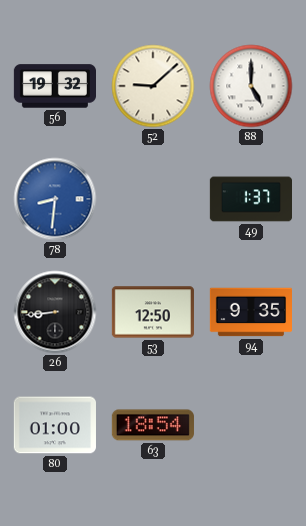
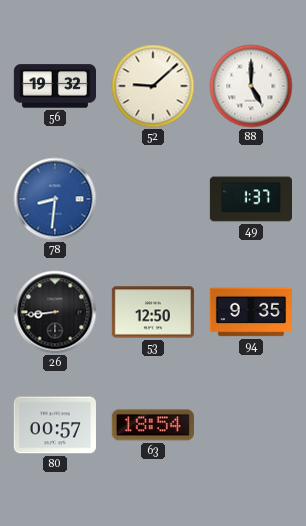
80: 01:00 -> 00:57
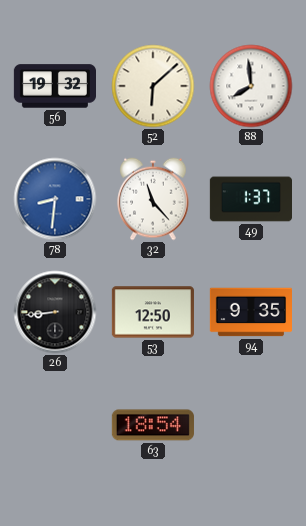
52: 9:08 -> 6:08
88: 5:00 -> 7:59
32: none -> 11:23
80: 00:57 -> none
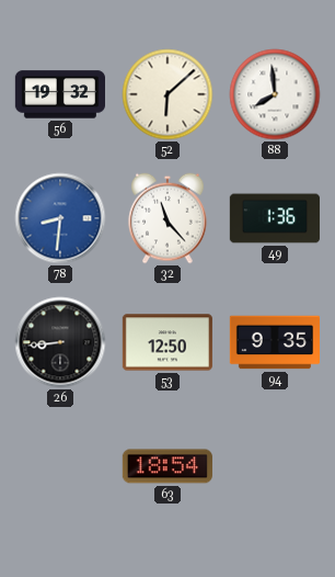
49: 1:37 -> 1:36
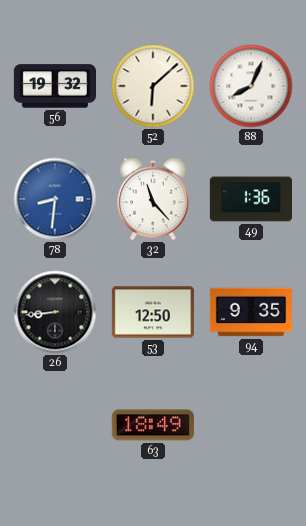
88: 7:59 -> 8:04
63: 18:54 -> 18:49
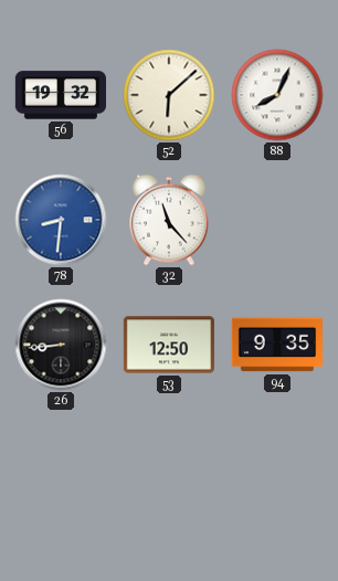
49: 1:36 -> none
63: 18:49 -> none
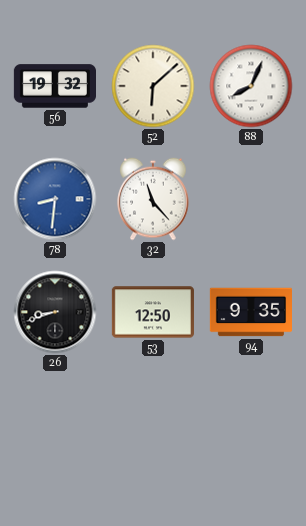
26: 8:44 -> 8:42
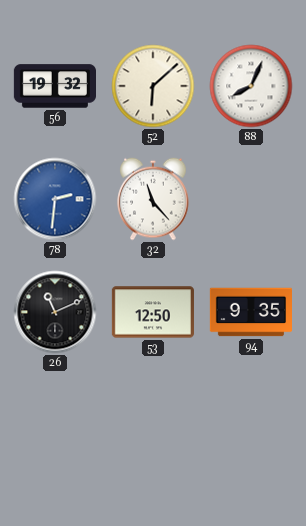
78: 8:31 -> 2:31
26: 8:42 -> 11:11
